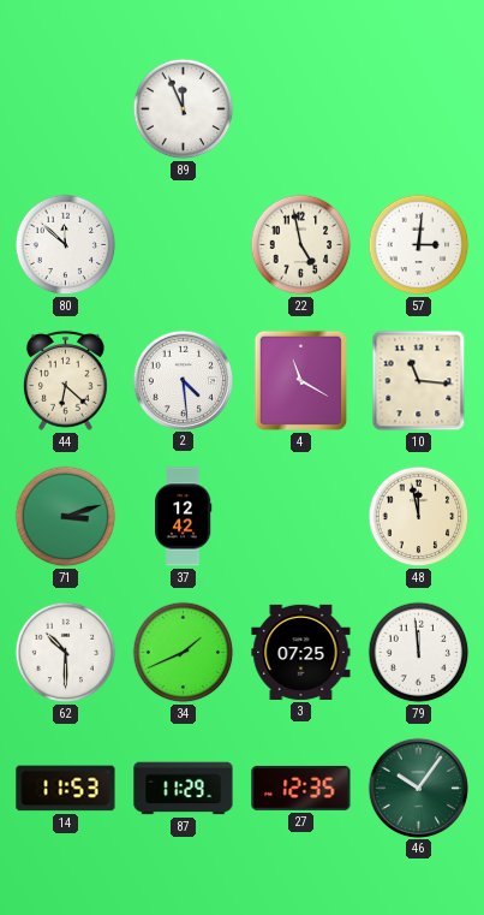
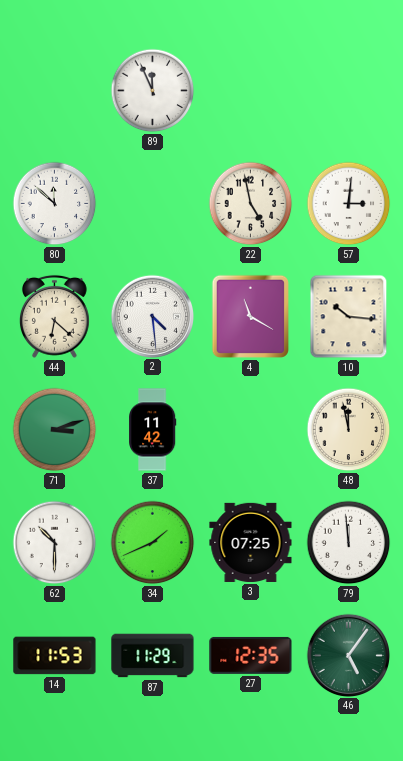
10: 11:16 -> 10:16
37: 12:42 -> 11:42
46: 10:06 -> 5:06
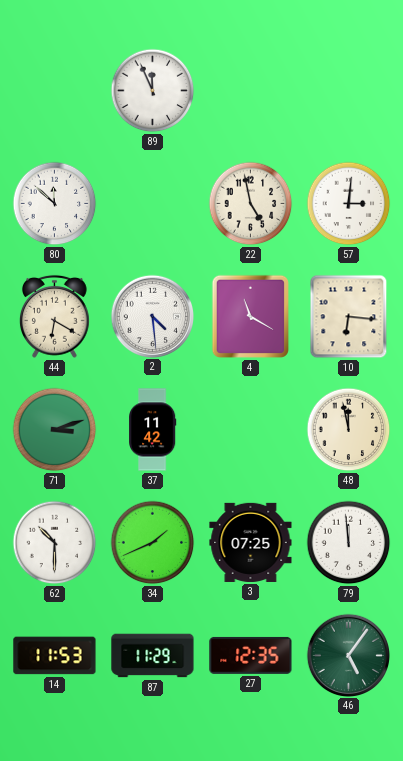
44: 6:22 -> 6:20
10: 10:16 -> 6:16
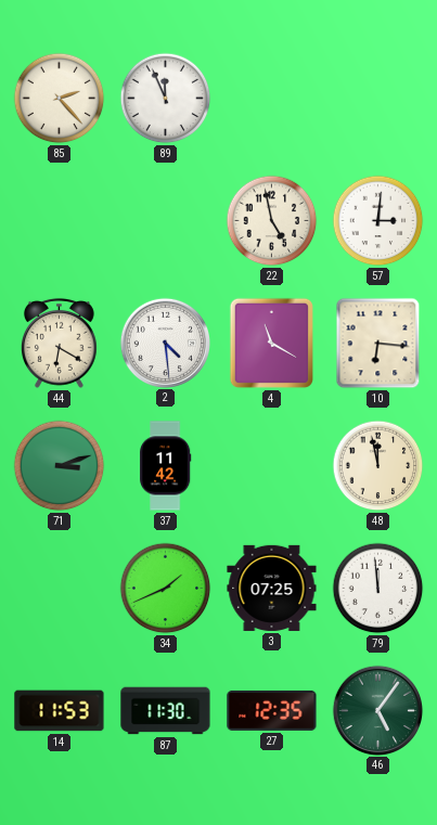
85: none -> 2:23
80: 11:52 -> none
62: 10:30 -> none
87: 11:29 -> 11:30
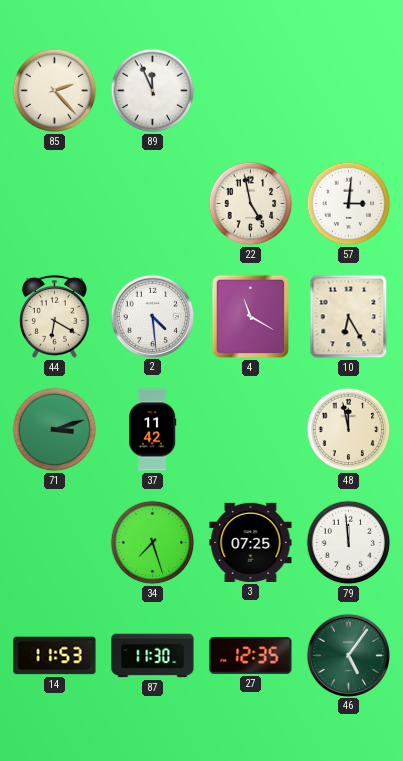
10: 6:16 -> 6:25
34: 1:41 -> 7:27
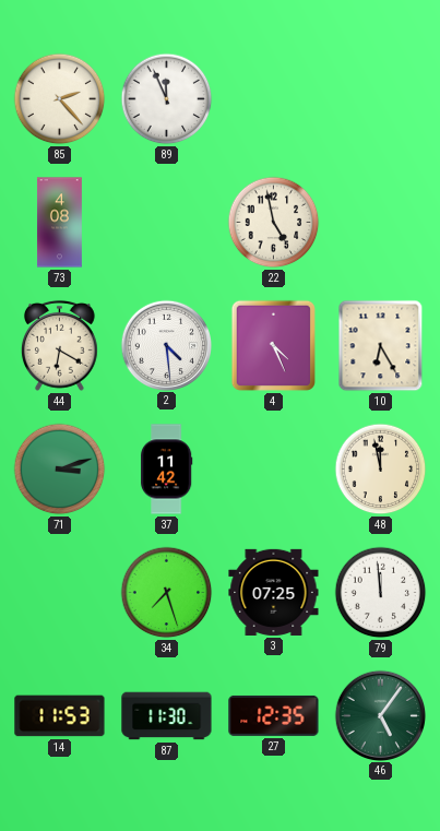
73: none -> 4:08
57: 3:01 -> none
4: 11:20 -> 4:26
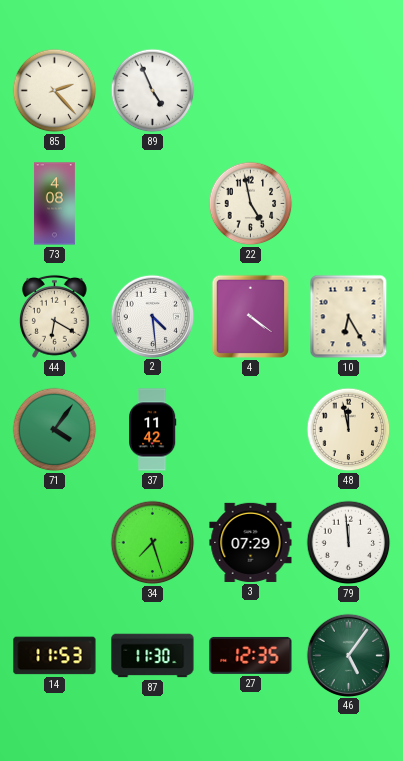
89: 11:56 -> 4:56
4: 4:26 -> 4:21
71: 3:12 -> 4:06
3: 07:25 -> 07:29
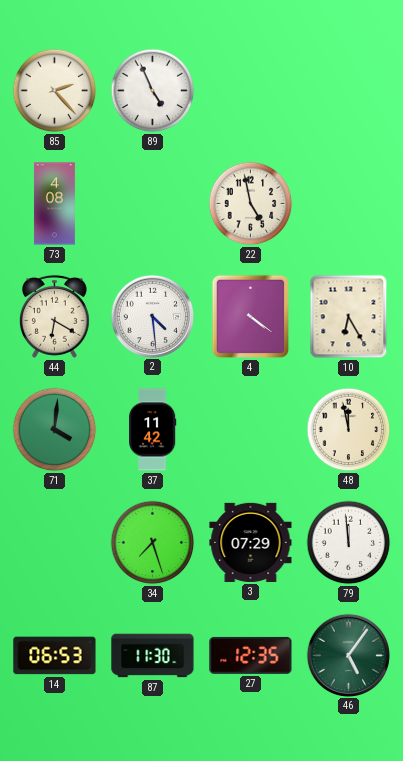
71: 4:06 -> 4:01
14: 11:53 -> 06:53
